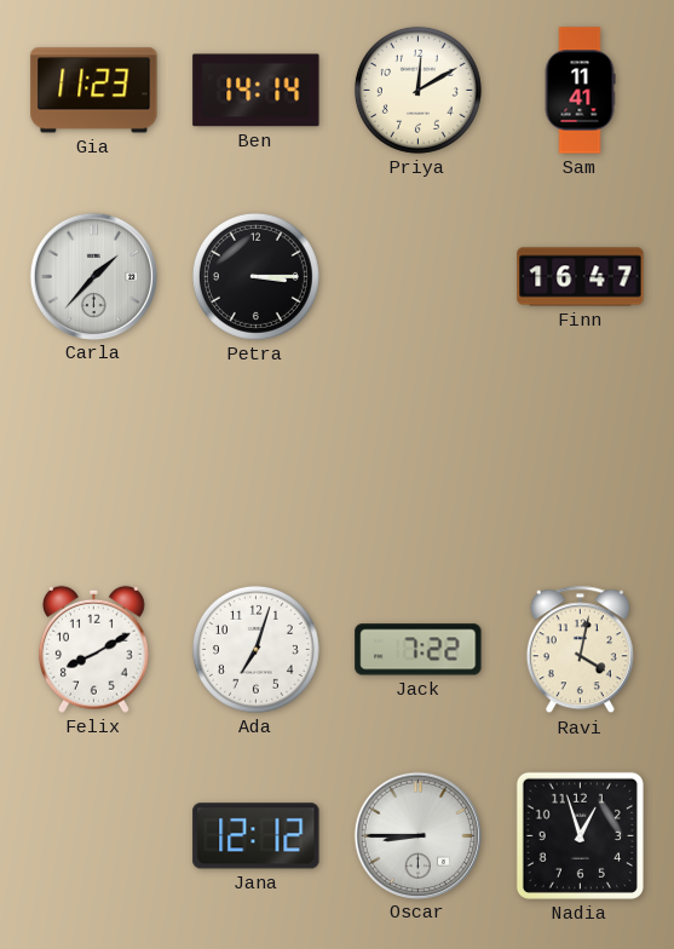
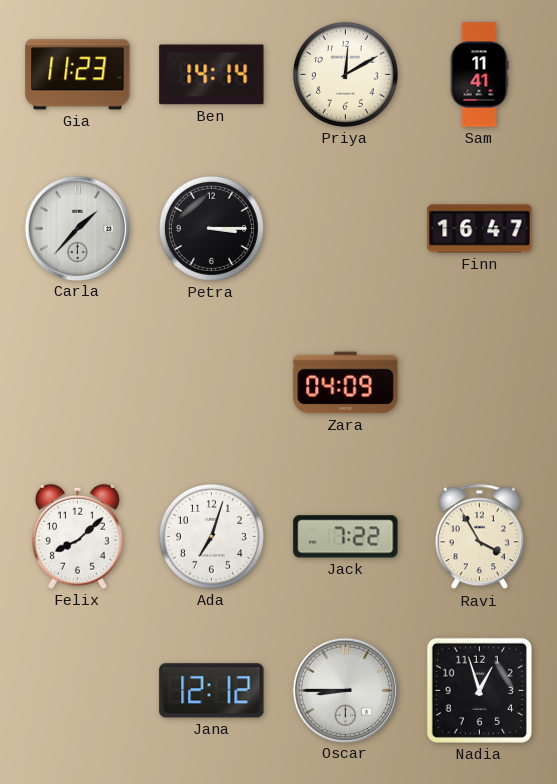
Zara: none -> 04:09
Felix: 8:10 -> 8:08
Ravi: 4:02 -> 3:55
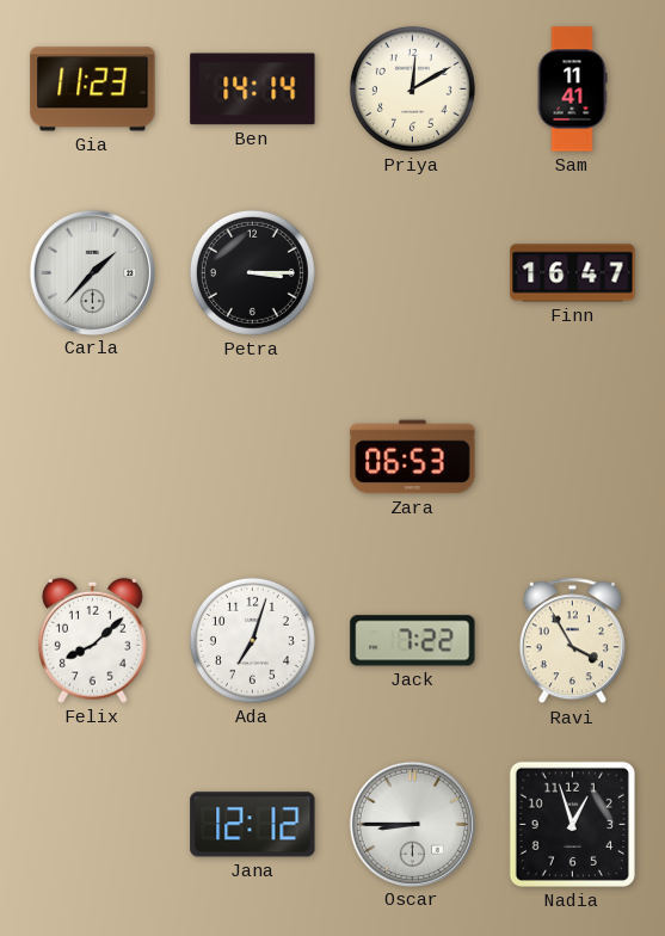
Zara: 04:09 -> 06:53
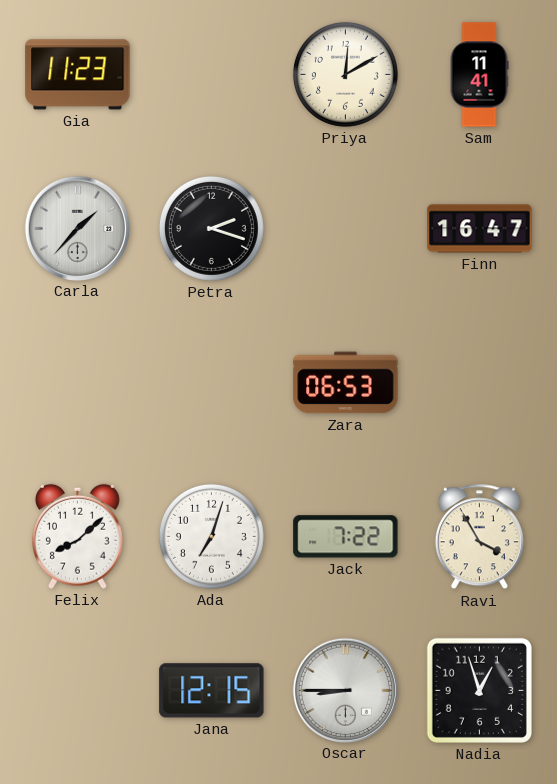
Ben: 14:14 -> none
Petra: 3:15 -> 2:18
Jana: 12:12 -> 12:15
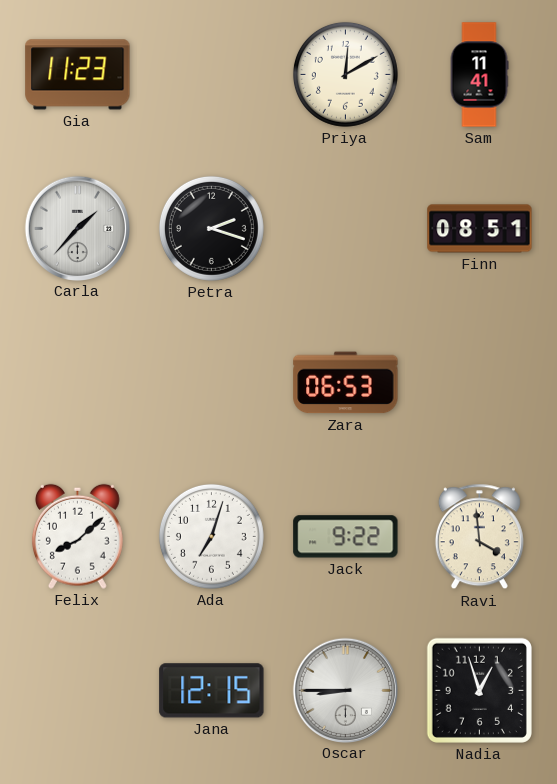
Finn: 16:47 -> 08:51
Jack: 7:22 -> 9:22
Ravi: 3:55 -> 3:59
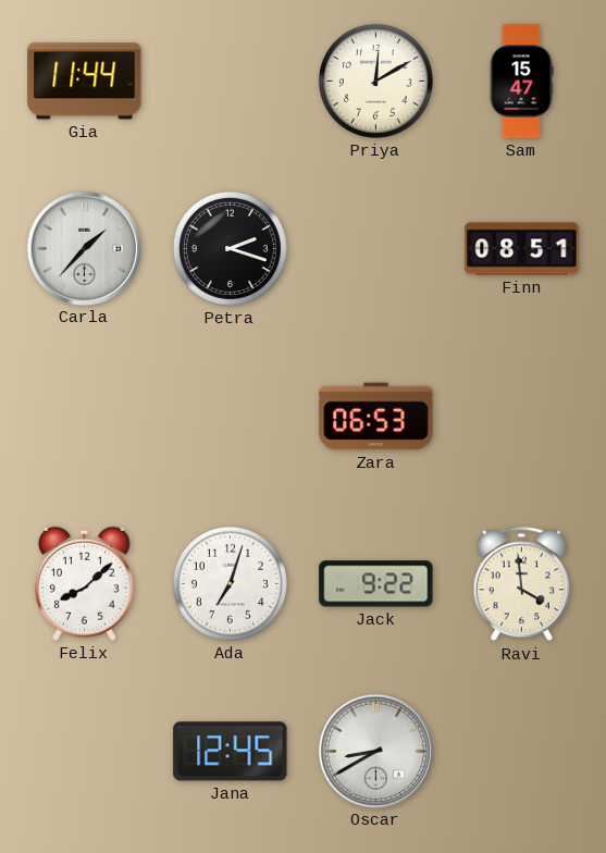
Gia: 11:23 -> 11:44
Sam: 11:41 -> 15:47
Jana: 12:15 -> 12:45
Oscar: 8:45 -> 8:40
Nadia: 12:57 -> none
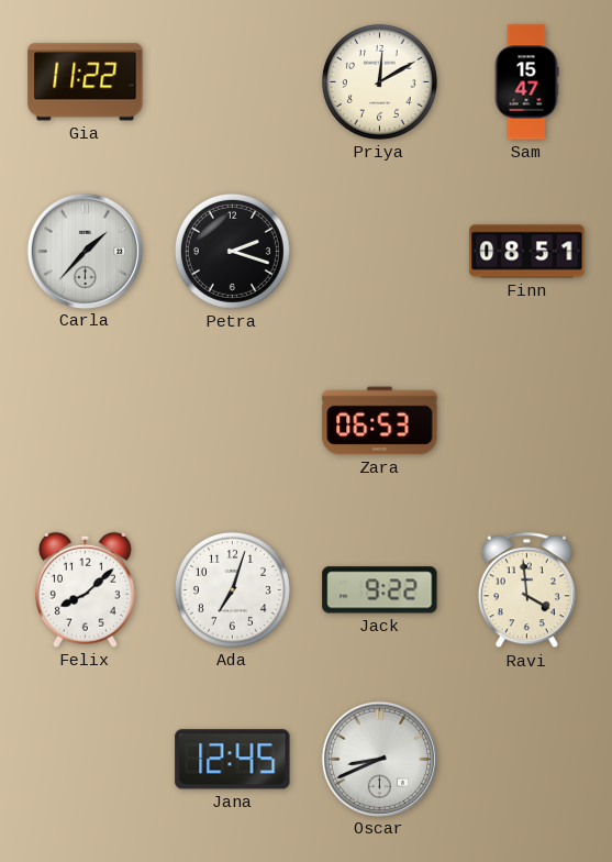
Gia: 11:44 -> 11:22
Oscar: 8:40 -> 8:41
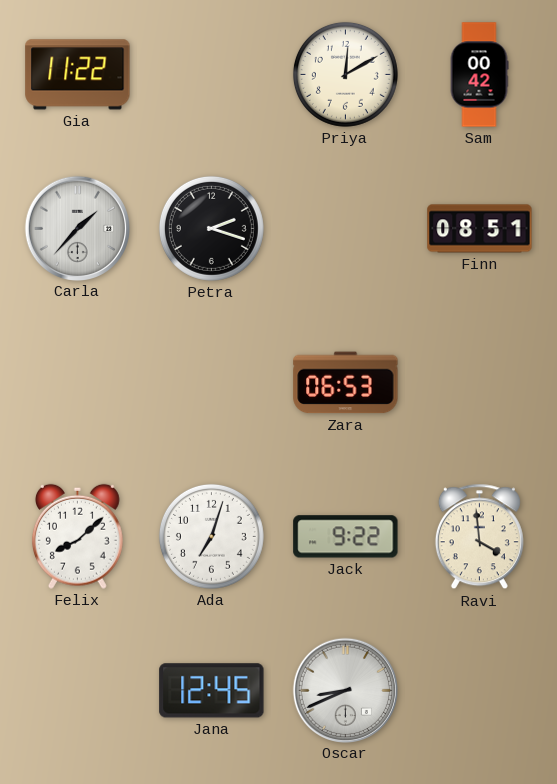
Sam: 15:47 -> 00:42
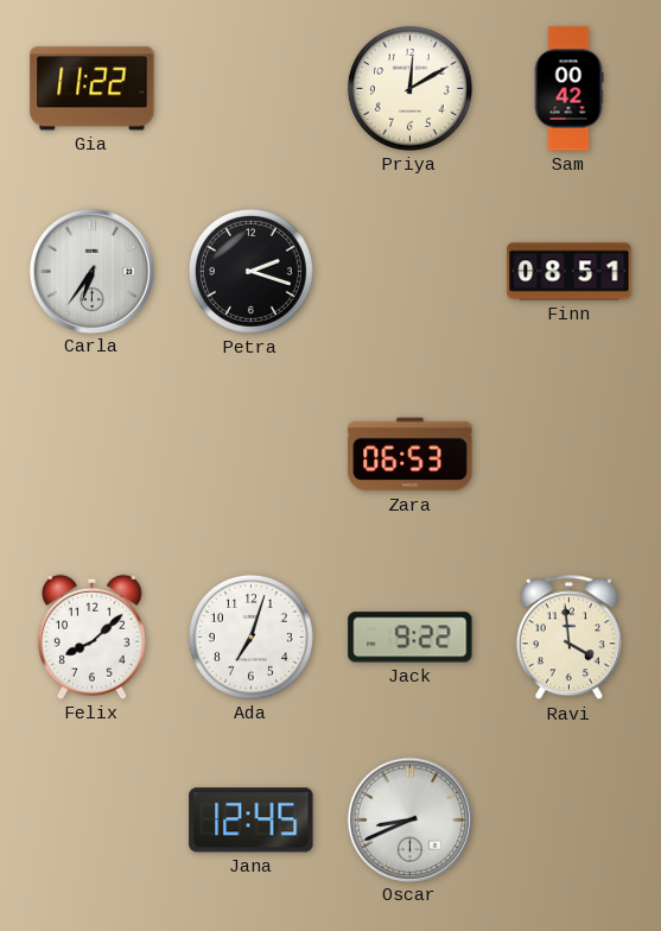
Carla: 1:37 -> 6:36
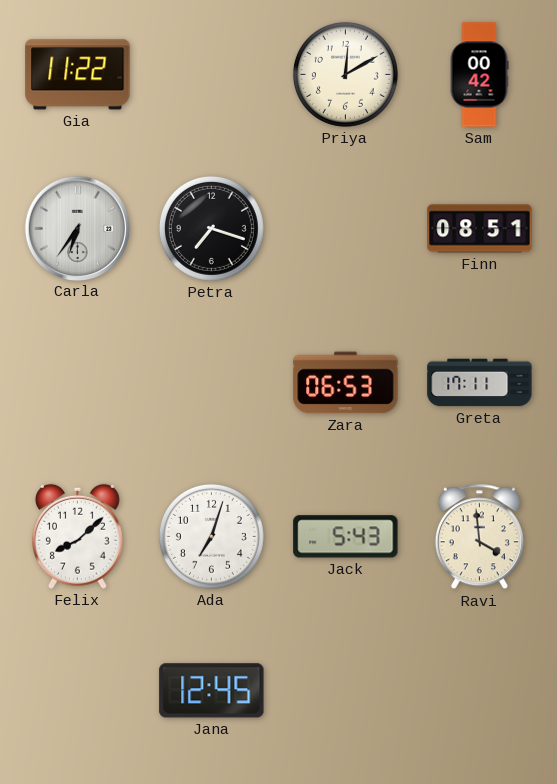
Petra: 2:18 -> 7:18
Greta: none -> 17:11
Jack: 9:22 -> 5:43
Oscar: 8:41 -> none
